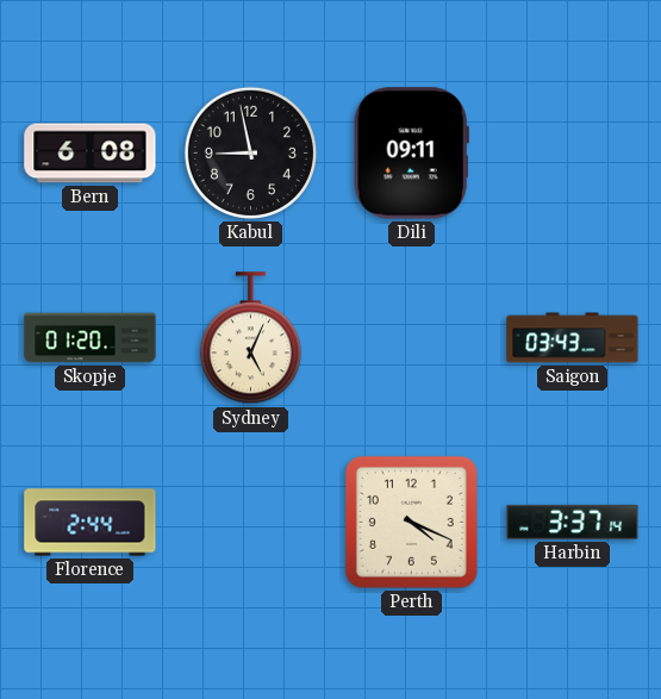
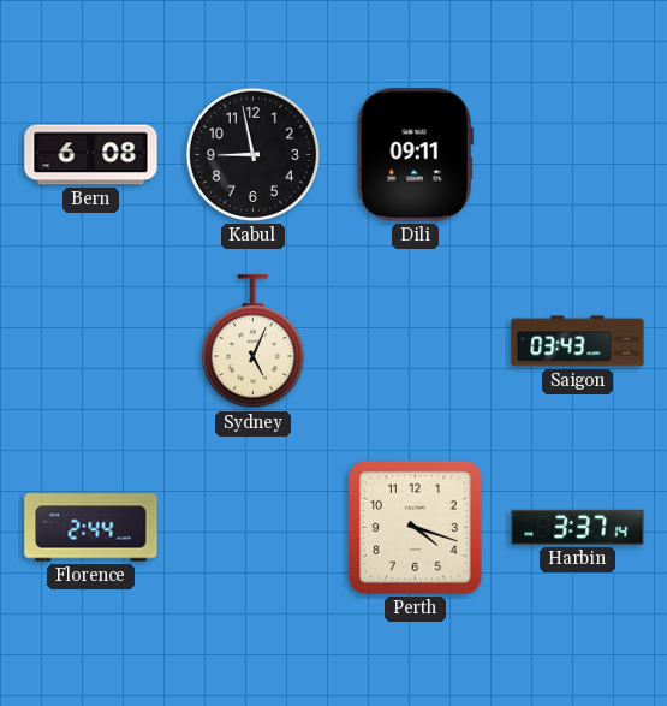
Skopje: 01:20 -> none
Perth: 4:19 -> 4:18
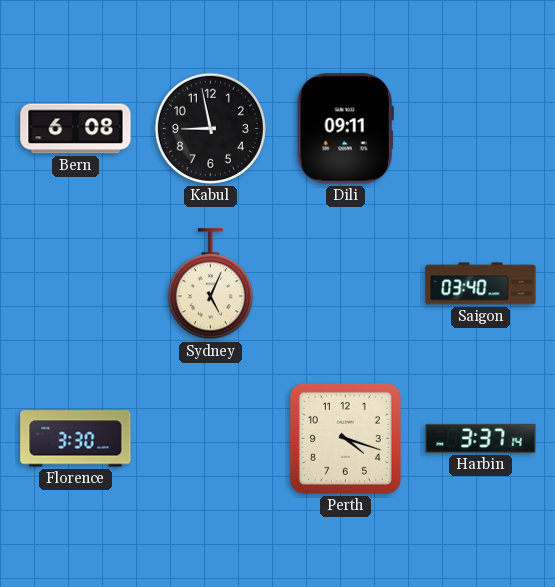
Saigon: 03:43 -> 03:40
Florence: 2:44 -> 3:30
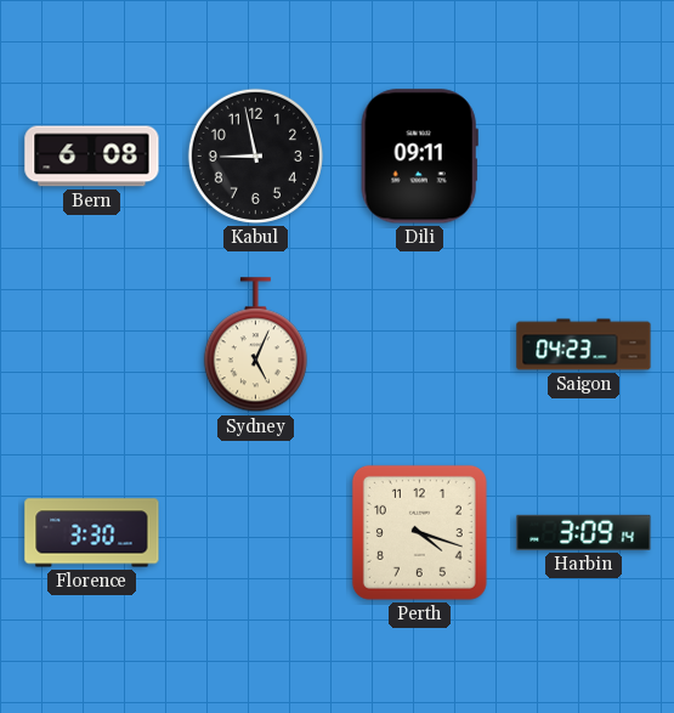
Saigon: 03:40 -> 04:23
Harbin: 3:37 -> 3:09
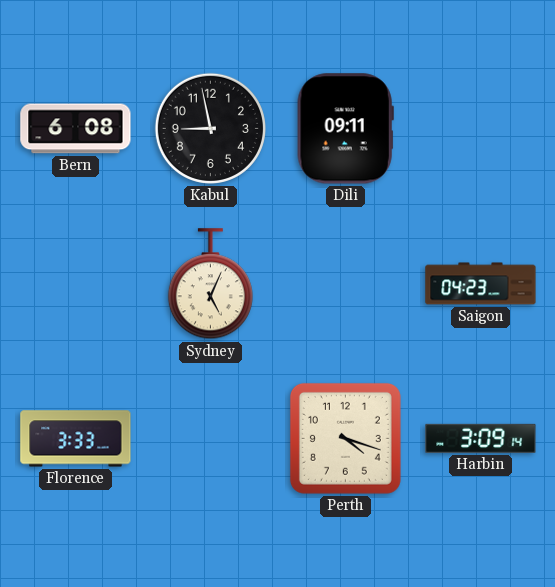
Florence: 3:30 -> 3:33
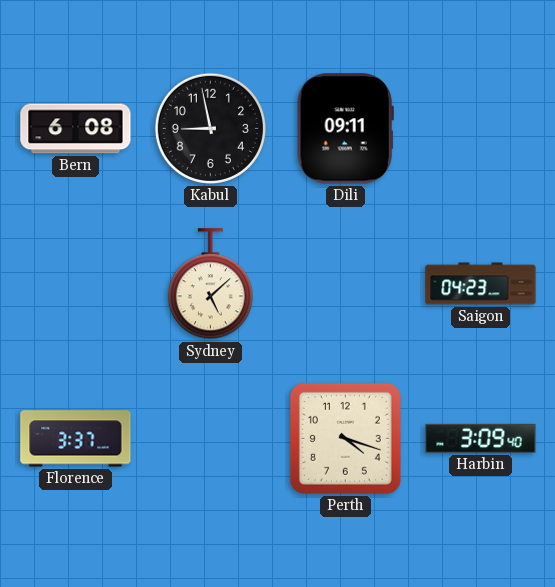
Sydney: 5:04 -> 5:08
Florence: 3:33 -> 3:37
Harbin: 3:09:14 -> 3:09:40
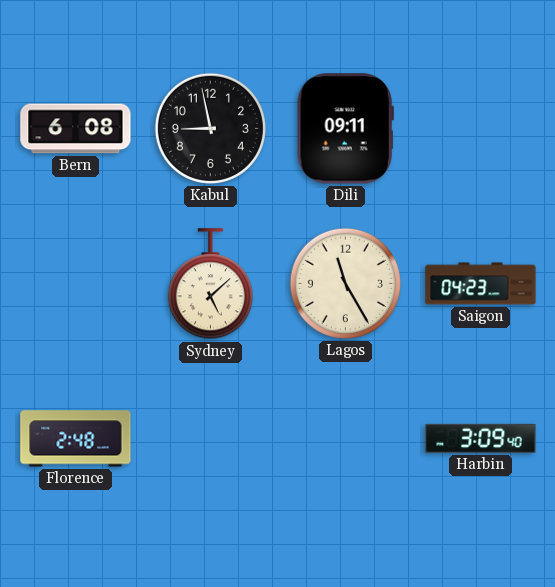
Lagos: none -> 11:25
Florence: 3:37 -> 2:48
Perth: 4:18 -> none
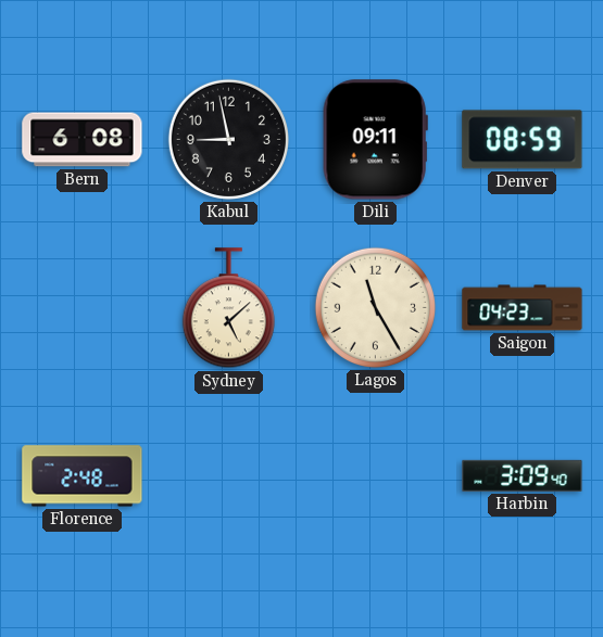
Denver: none -> 08:59
